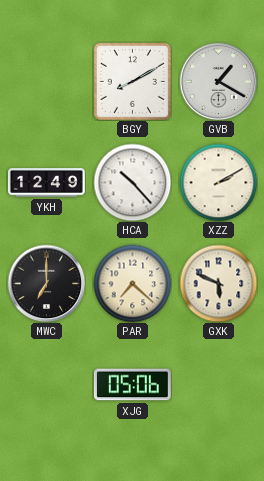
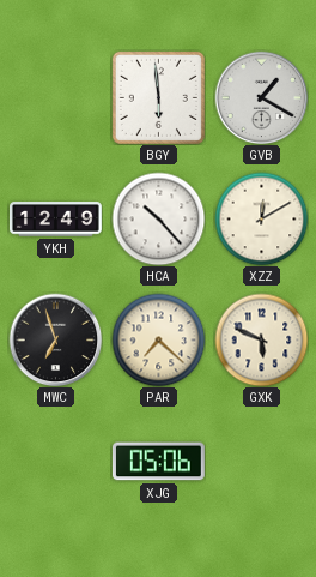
BGY: 8:10 -> 5:59
XZZ: 2:10 -> 12:10
MWC: 7:00 -> 6:57
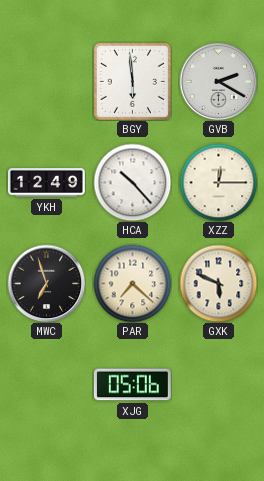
GVB: 1:20 -> 2:20
XZZ: 12:10 -> 12:15
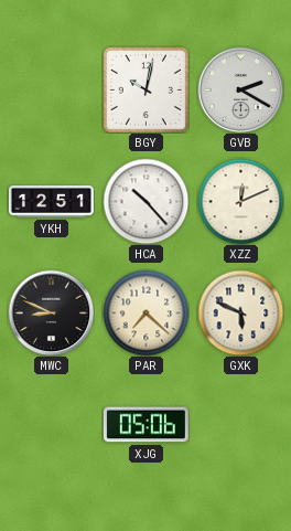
BGY: 5:59 -> 10:02
YKH: 12:49 -> 12:51
XZZ: 12:15 -> 12:11
MWC: 6:57 -> 8:49
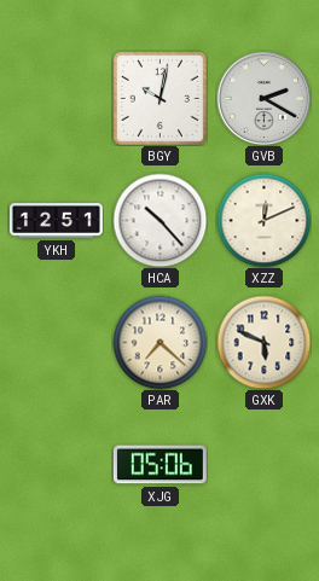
MWC: 8:49 -> none
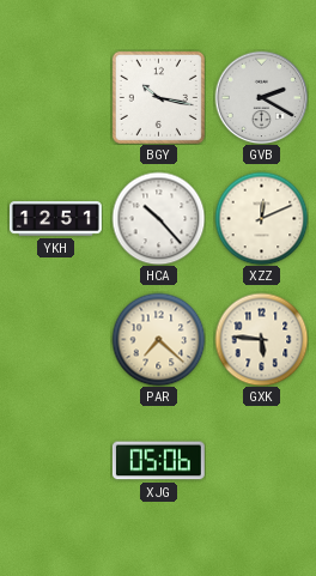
BGY: 10:02 -> 10:17
GXK: 5:49 -> 5:46
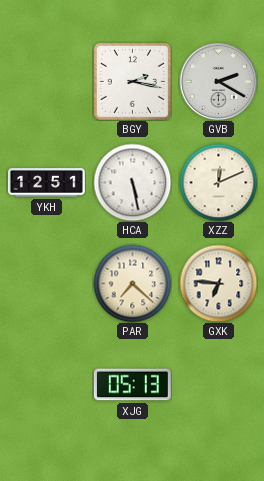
BGY: 10:17 -> 2:17
HCA: 10:23 -> 5:28
GXK: 5:46 -> 6:46
XJG: 05:06 -> 05:13
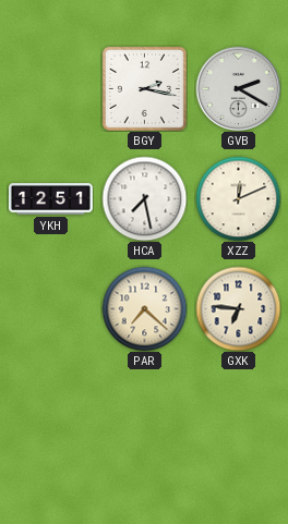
HCA: 5:28 -> 7:28
XJG: 05:13 -> none
